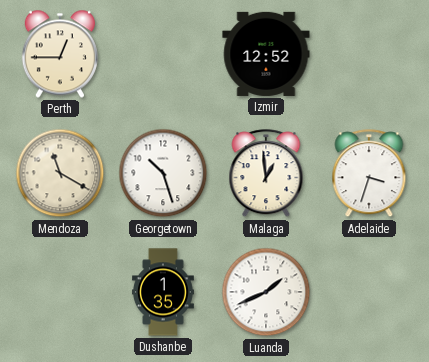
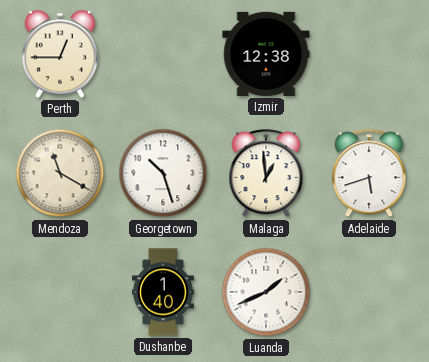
Izmir: 12:52 -> 12:38
Adelaide: 3:33 -> 5:42
Dushanbe: 1:35 -> 1:40
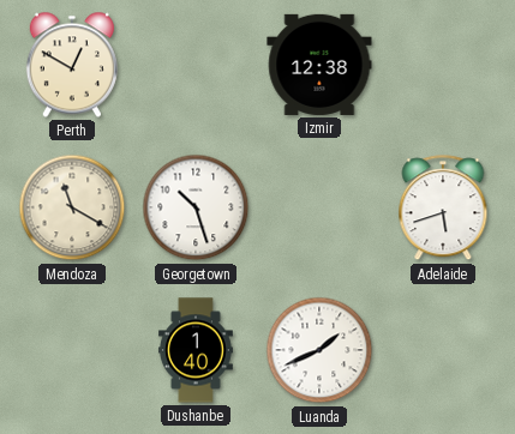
Perth: 12:45 -> 12:50
Malaga: 12:59 -> none
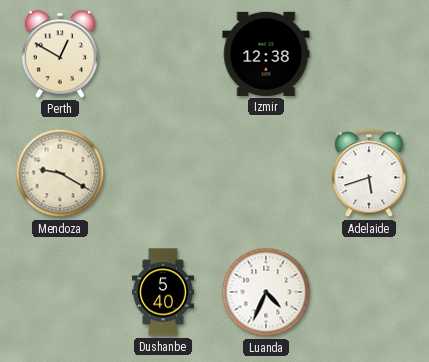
Mendoza: 11:20 -> 9:20
Georgetown: 10:27 -> none
Dushanbe: 1:40 -> 5:40
Luanda: 1:41 -> 4:34
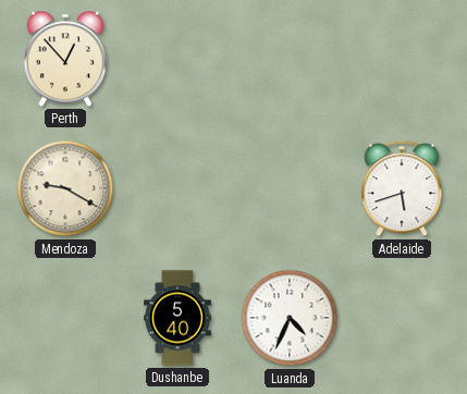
Perth: 12:50 -> 12:53
Izmir: 12:38 -> none
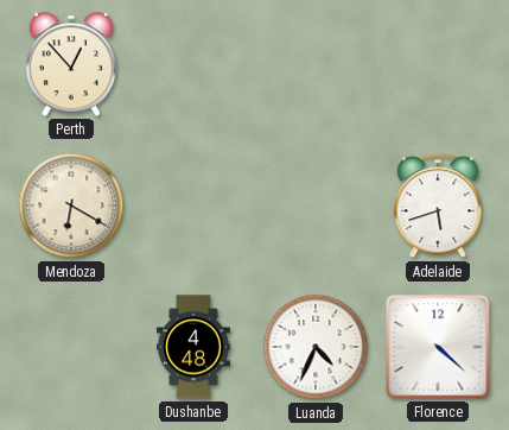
Mendoza: 9:20 -> 6:20
Dushanbe: 5:40 -> 4:48
Florence: none -> 4:22
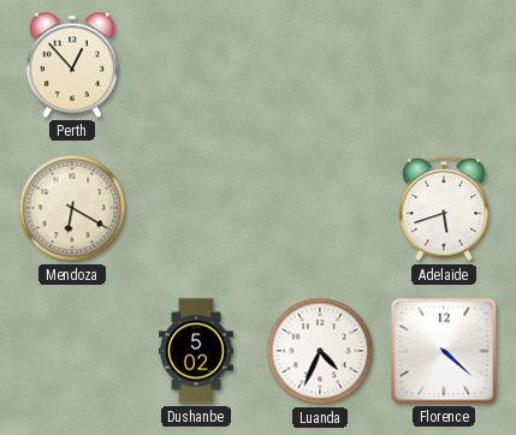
Dushanbe: 4:48 -> 5:02
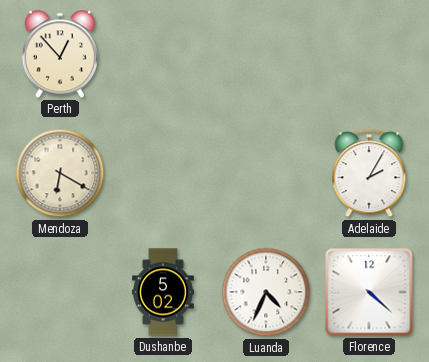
Adelaide: 5:42 -> 2:05
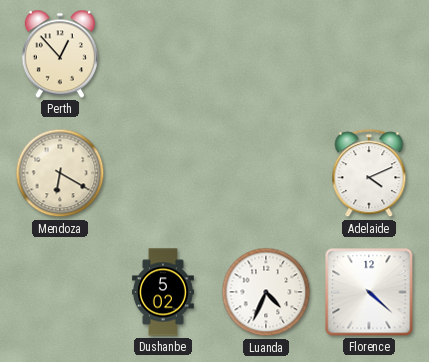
Adelaide: 2:05 -> 4:11
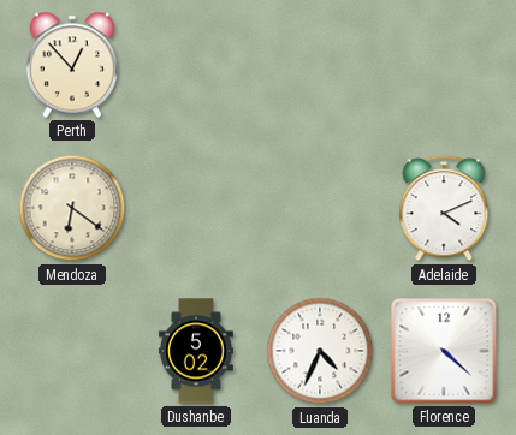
Mendoza: 6:20 -> 6:21
